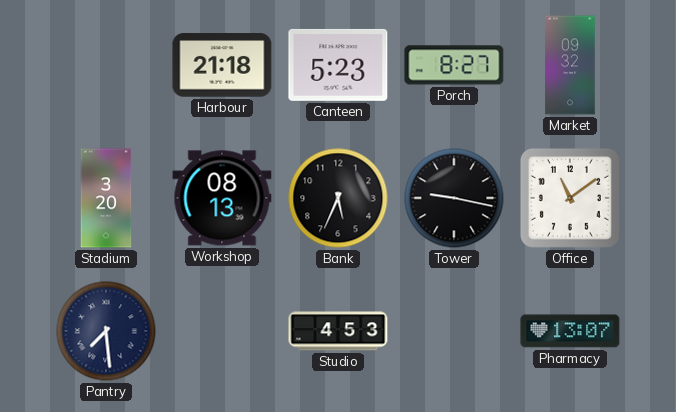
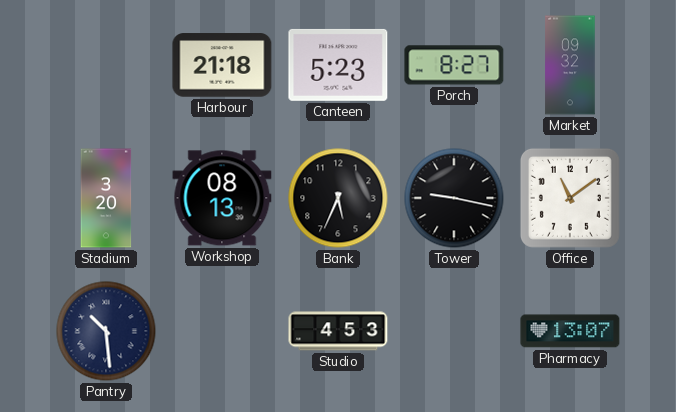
Pantry: 7:29 -> 10:29
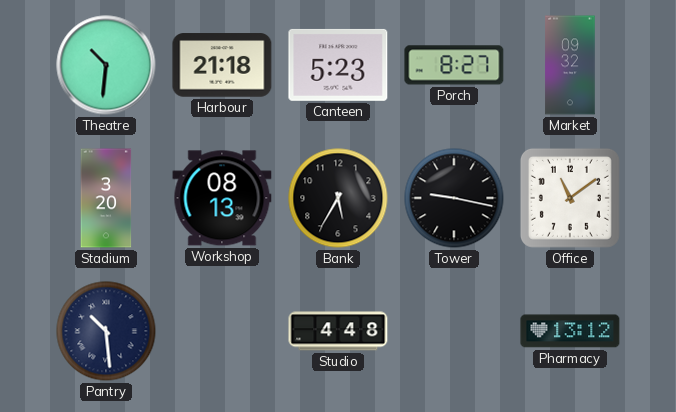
Theatre: none -> 10:31
Bank: 5:34 -> 5:35
Studio: 4:53 -> 4:48
Pharmacy: 13:07 -> 13:12
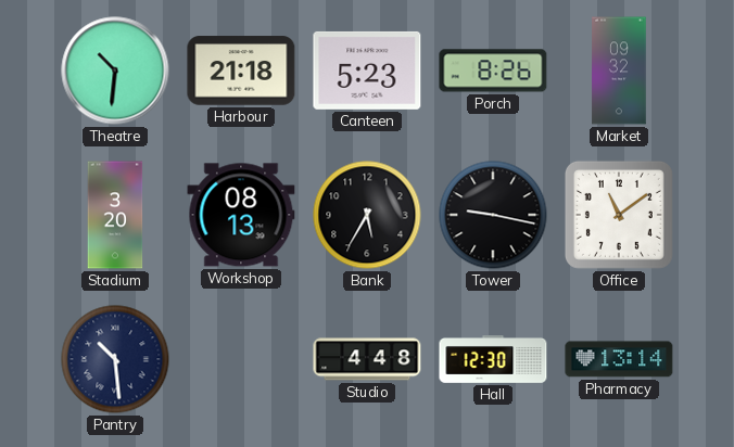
Porch: 8:27 -> 8:26
Hall: none -> 12:30
Pharmacy: 13:12 -> 13:14
